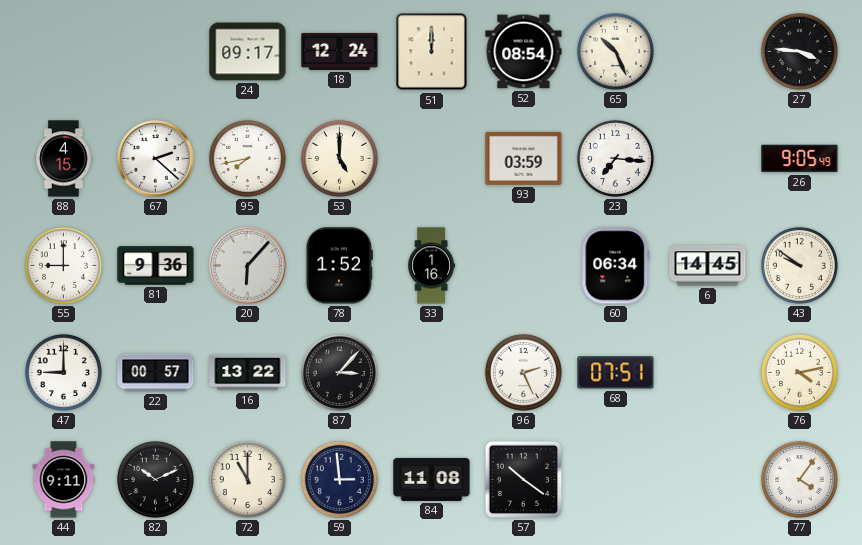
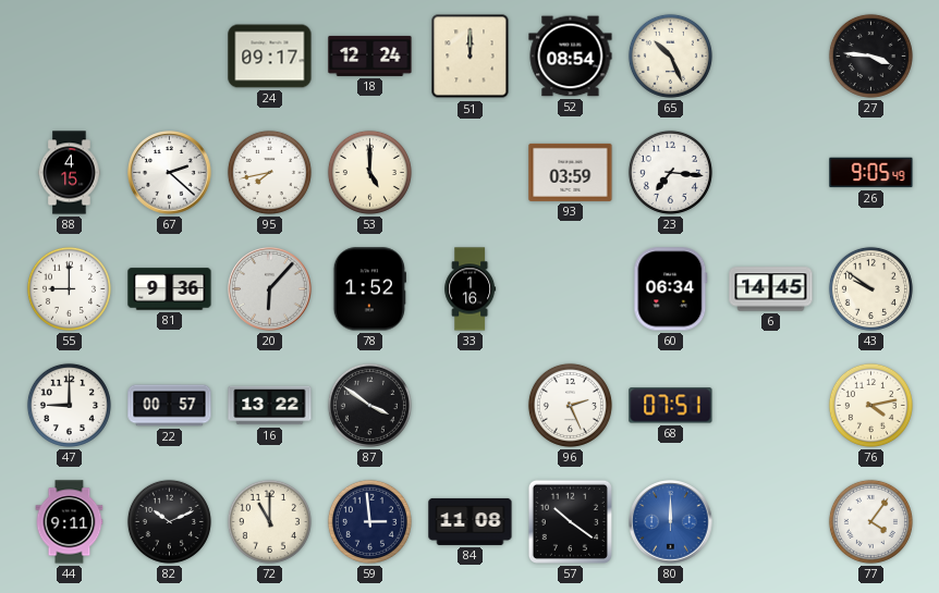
87: 3:07 -> 3:51
80: none -> 12:00
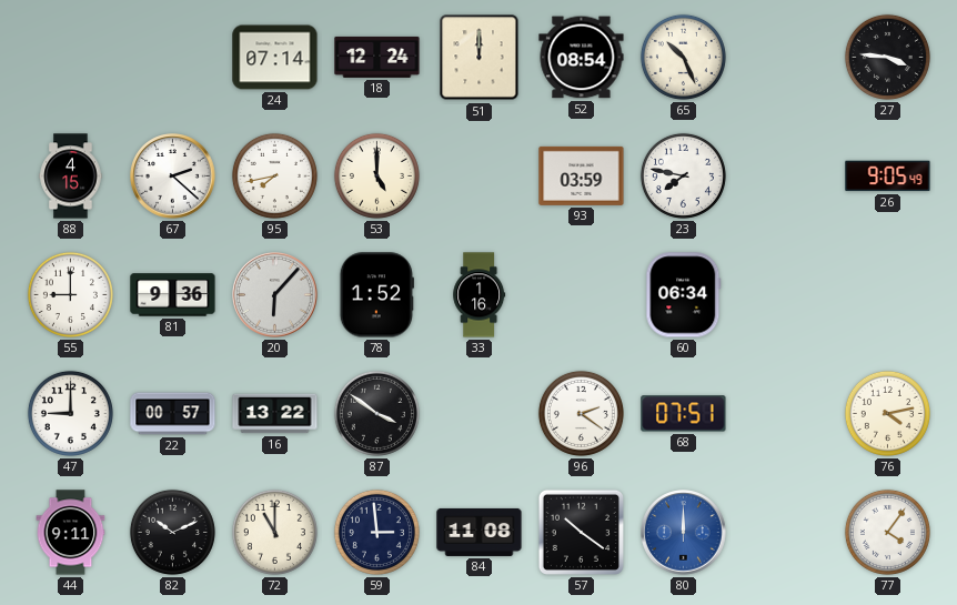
24: 09:17 -> 07:14
23: 7:16 -> 7:47
6: 14:45 -> none
43: 9:51 -> none
96: 2:26 -> 2:21
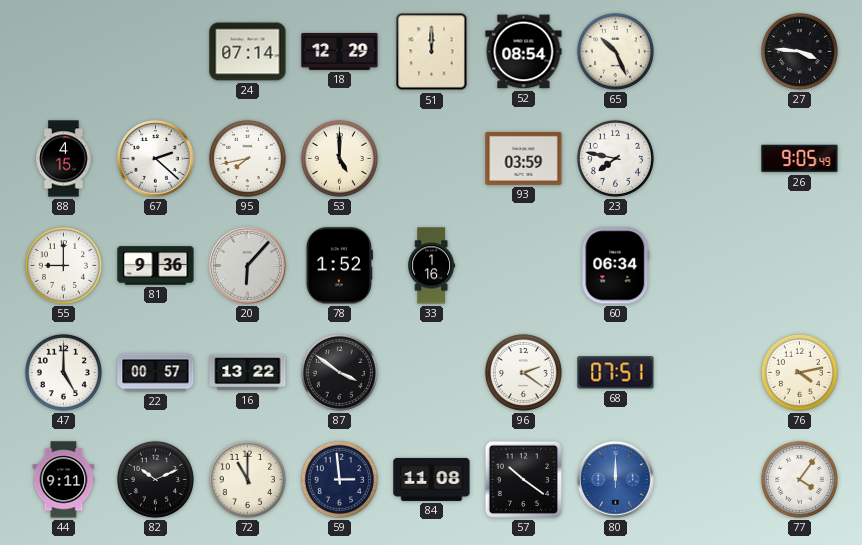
18: 12:24 -> 12:29
47: 9:00 -> 5:00
